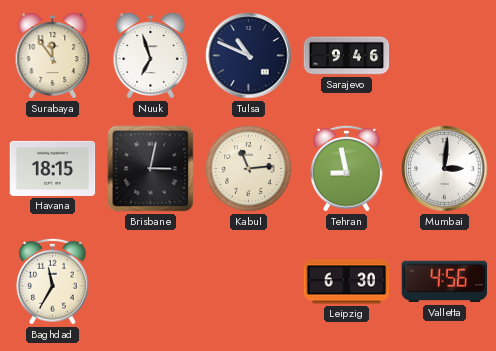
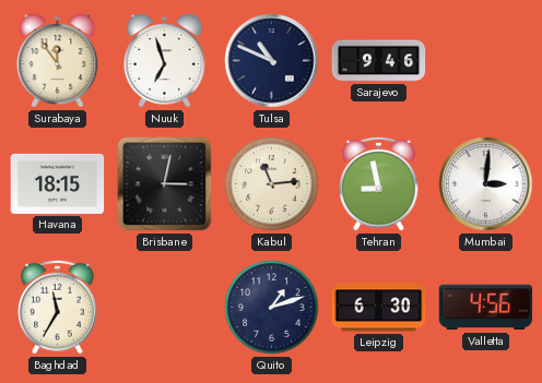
Quito: none -> 1:12
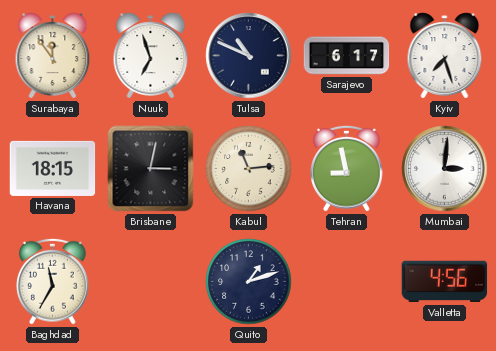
Sarajevo: 9:46 -> 6:17
Kyiv: none -> 7:27
Leipzig: 6:30 -> none
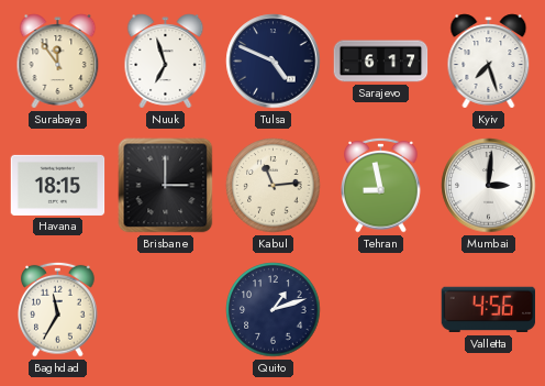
Tulsa: 10:49 -> 4:49
Brisbane: 3:02 -> 3:00
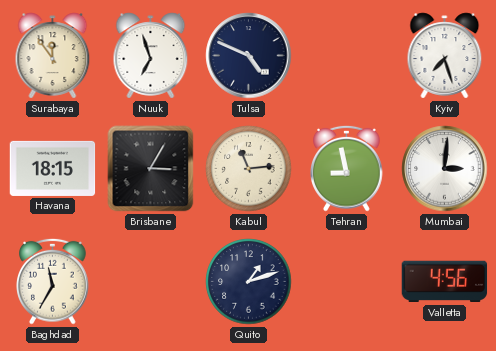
Sarajevo: 6:17 -> none
Brisbane: 3:00 -> 3:05
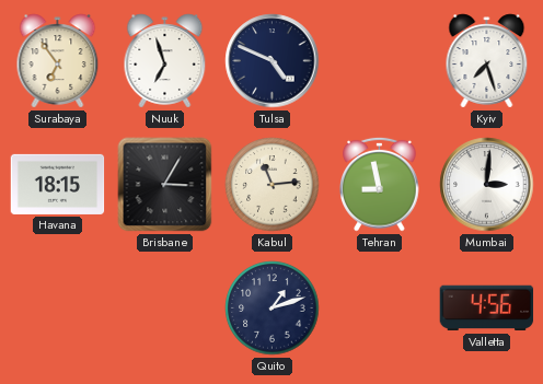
Surabaya: 11:54 -> 6:54
Baghdad: 11:35 -> none
